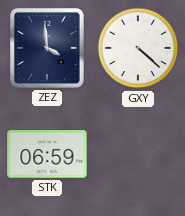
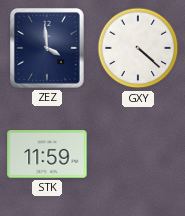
STK: 06:59 -> 11:59
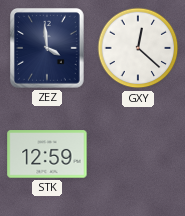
GXY: 4:22 -> 12:22
STK: 11:59 -> 12:59
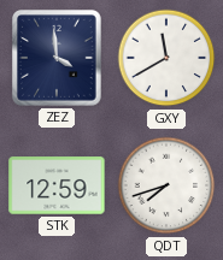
GXY: 12:22 -> 11:40
QDT: none -> 7:42
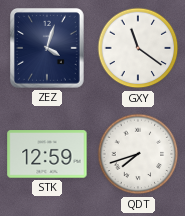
ZEZ: 3:59 -> 4:03
GXY: 11:40 -> 11:21
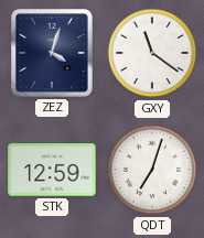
QDT: 7:42 -> 7:03
